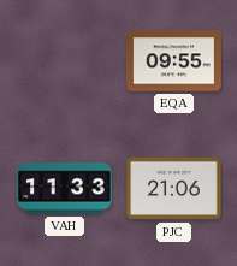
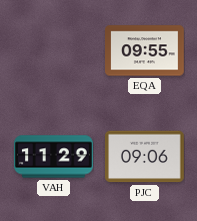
VAH: 11:33 -> 11:29
PJC: 21:06 -> 09:06
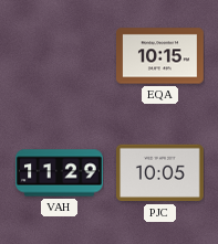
EQA: 09:55 -> 10:15
PJC: 09:06 -> 10:05
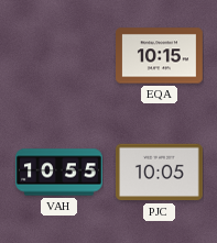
VAH: 11:29 -> 10:55
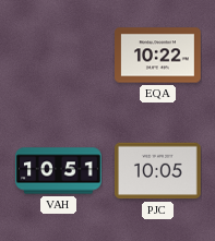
EQA: 10:15 -> 10:22
VAH: 10:55 -> 10:51
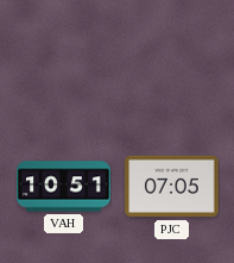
EQA: 10:22 -> none
PJC: 10:05 -> 07:05
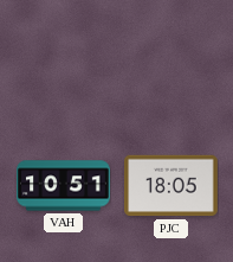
PJC: 07:05 -> 18:05
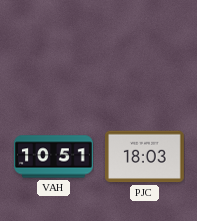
PJC: 18:05 -> 18:03
